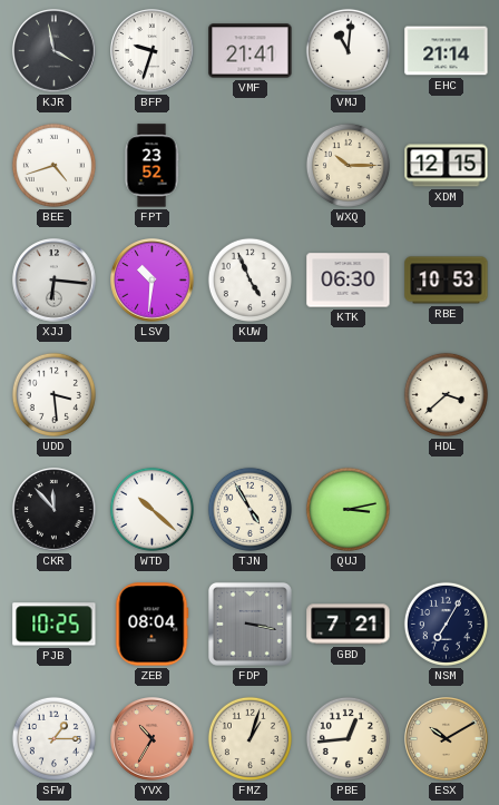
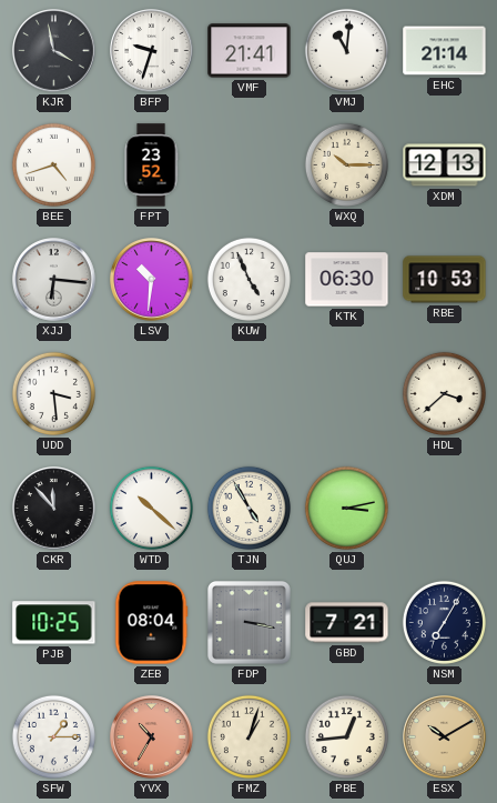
XDM: 12:15 -> 12:13
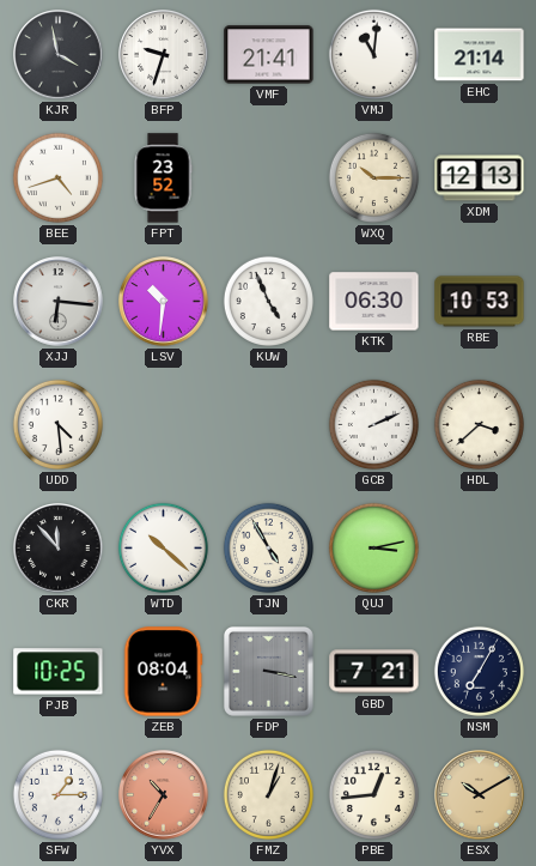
UDD: 3:29 -> 4:29
GCB: none -> 2:11
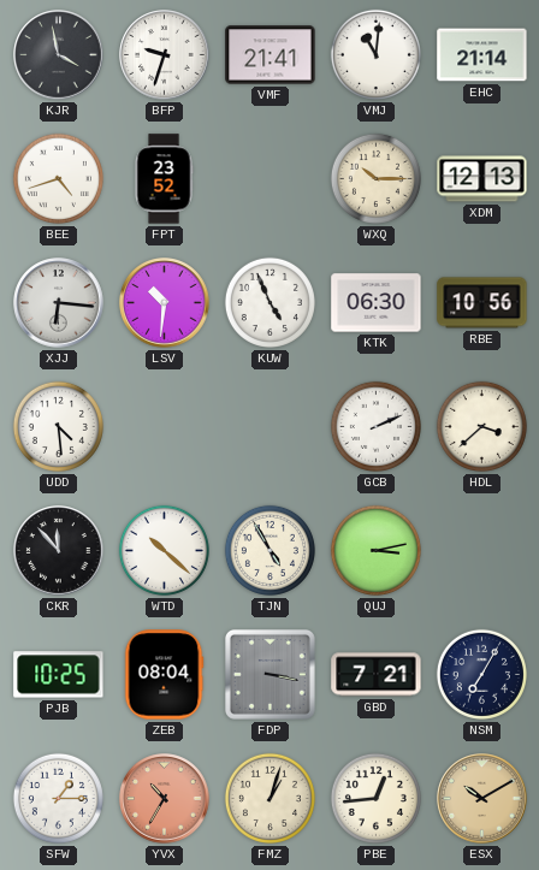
RBE: 10:53 -> 10:56
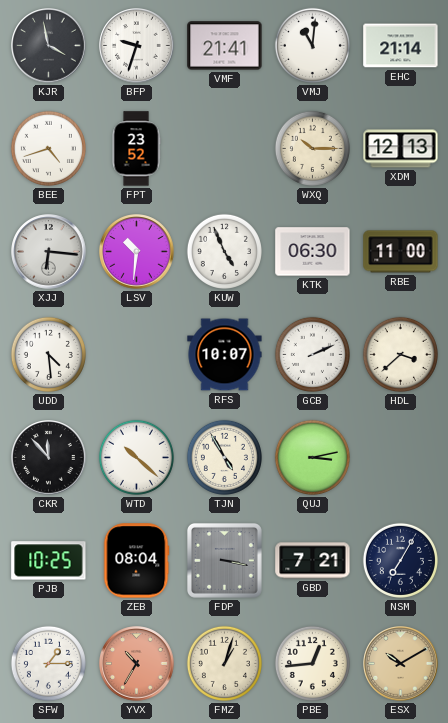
RBE: 10:56 -> 11:00
RFS: none -> 10:07
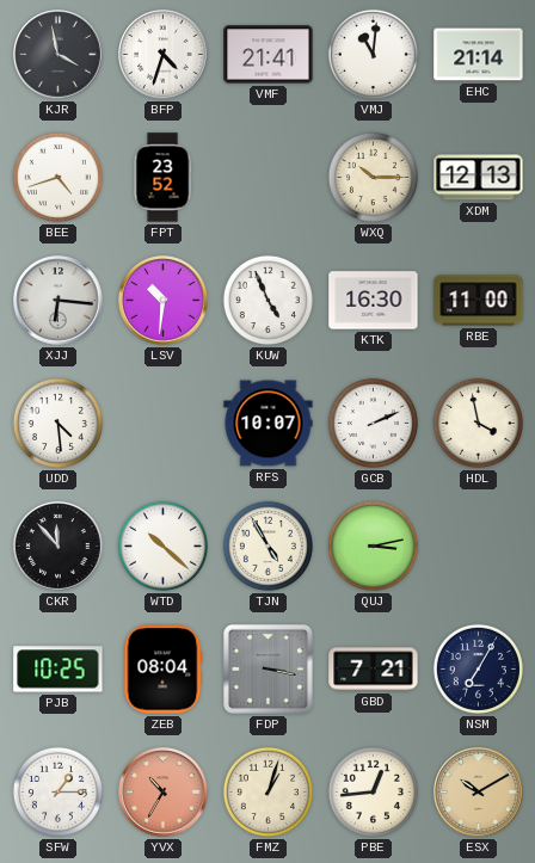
BFP: 9:33 -> 4:33
KTK: 06:30 -> 16:30
HDL: 3:38 -> 3:58
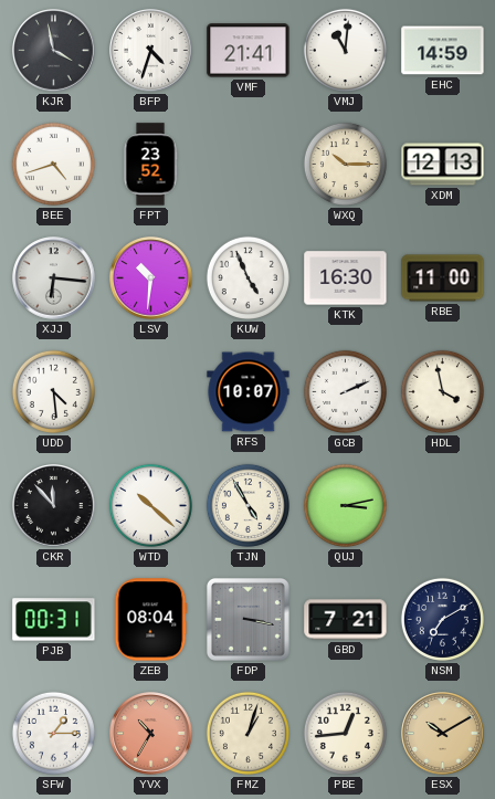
EHC: 21:14 -> 14:59
PJB: 10:25 -> 00:31
NSM: 7:05 -> 7:10
